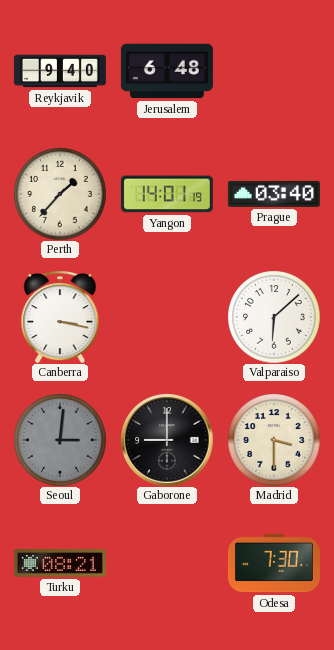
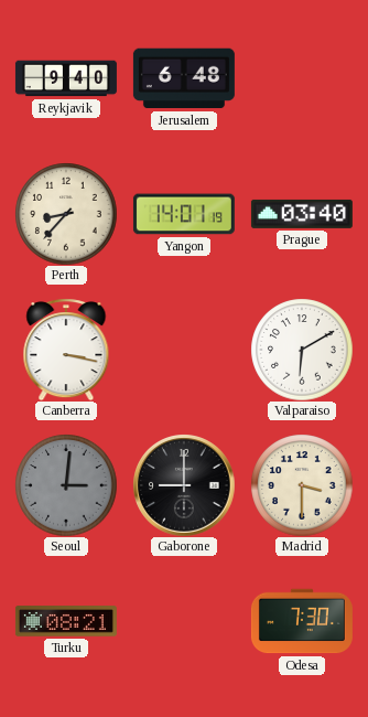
Perth: 1:37 -> 8:37
Valparaiso: 6:08 -> 6:10
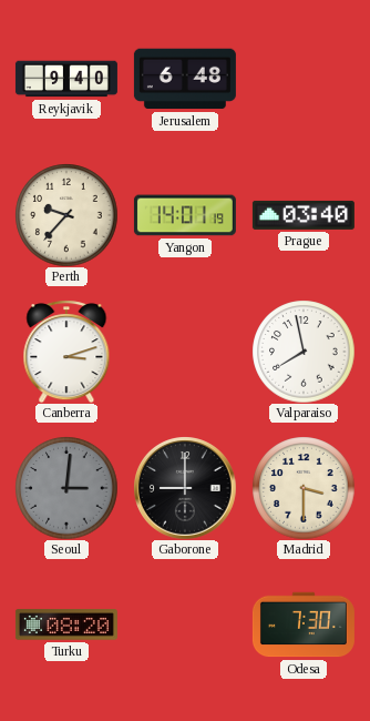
Perth: 8:37 -> 9:37
Canberra: 3:17 -> 3:12
Valparaiso: 6:10 -> 7:58
Turku: 08:21 -> 08:20
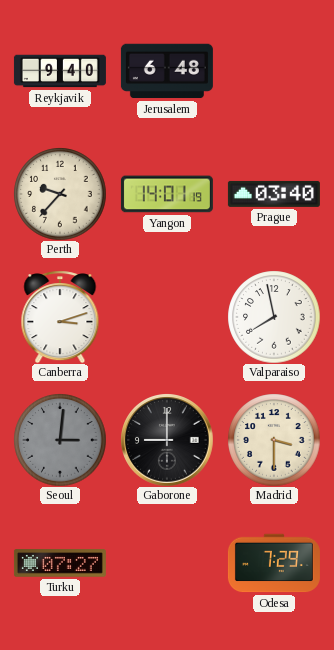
Turku: 08:20 -> 07:27
Odesa: 7:30 -> 7:29
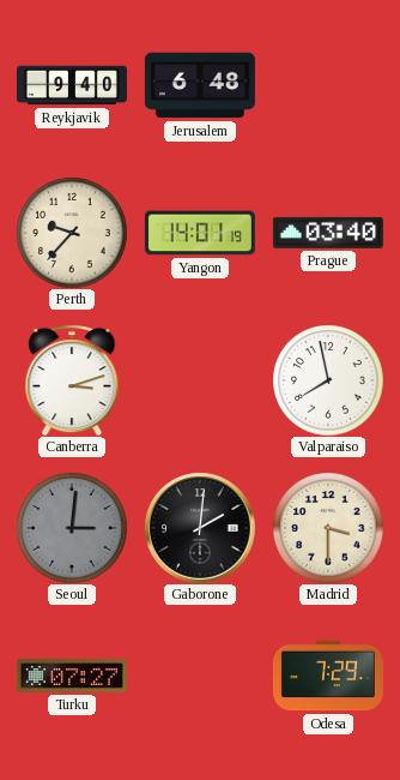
Gaborone: 9:00 -> 2:01
